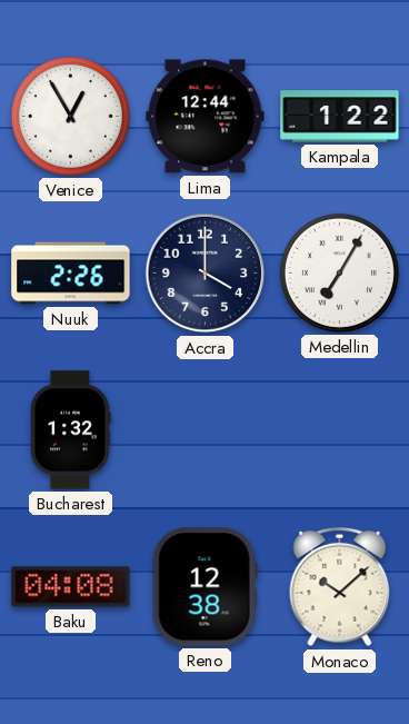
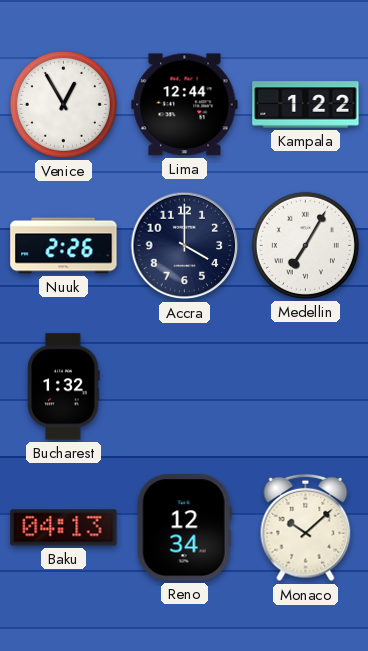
Baku: 04:08 -> 04:13
Reno: 12:38 -> 12:34
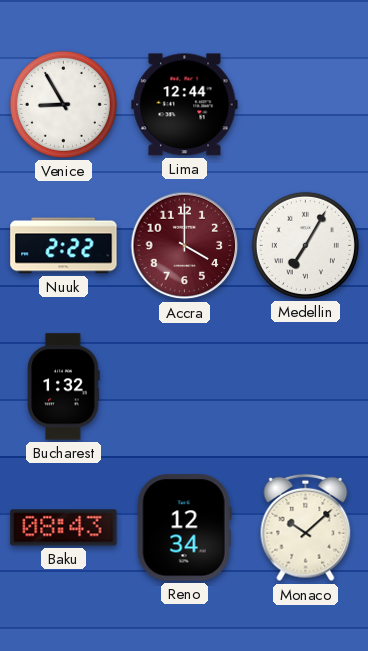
Venice: 12:55 -> 8:55
Kampala: 1:22 -> none
Nuuk: 2:26 -> 2:22
Accra dial: navy -> burgundy
Baku: 04:13 -> 08:43
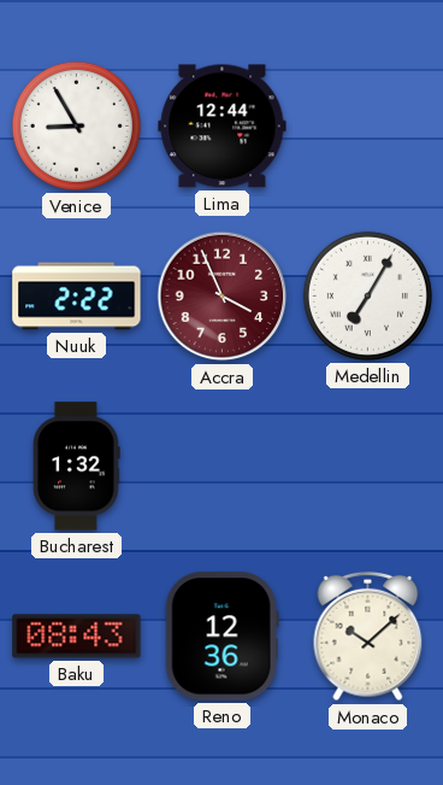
Accra: 4:00 -> 3:56
Reno: 12:34 -> 12:36
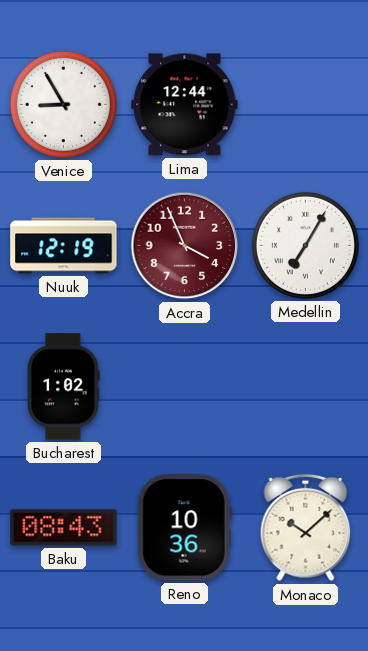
Nuuk: 2:22 -> 12:19
Bucharest: 1:32 -> 1:02
Reno: 12:36 -> 10:36
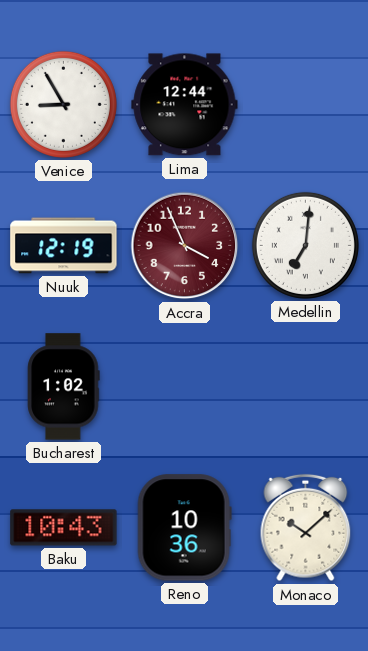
Medellin: 7:05 -> 7:01
Baku: 08:43 -> 10:43
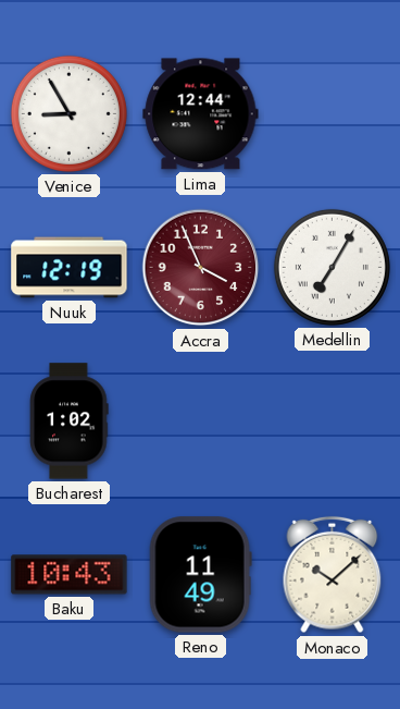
Medellin: 7:01 -> 7:05
Reno: 10:36 -> 11:49
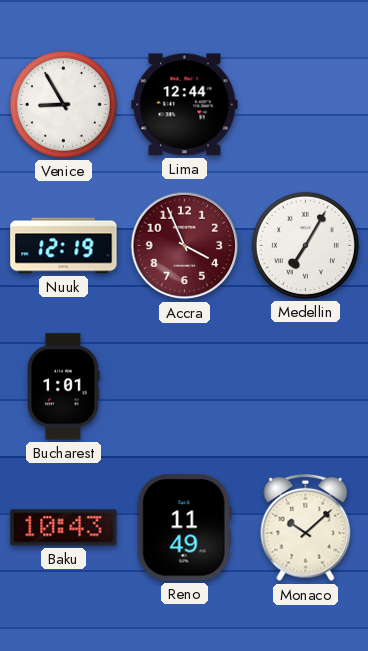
Bucharest: 1:02 -> 1:01
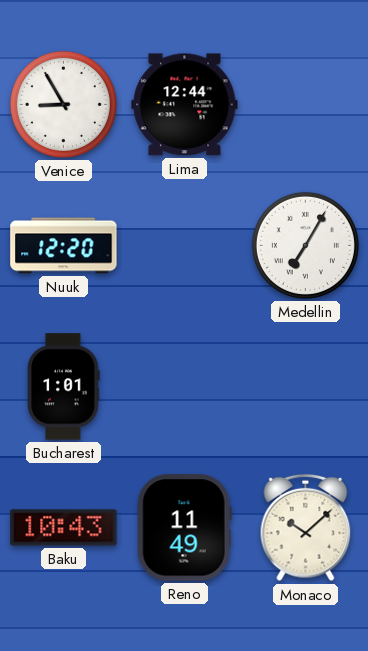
Nuuk: 12:19 -> 12:20
Accra: 3:56 -> none
